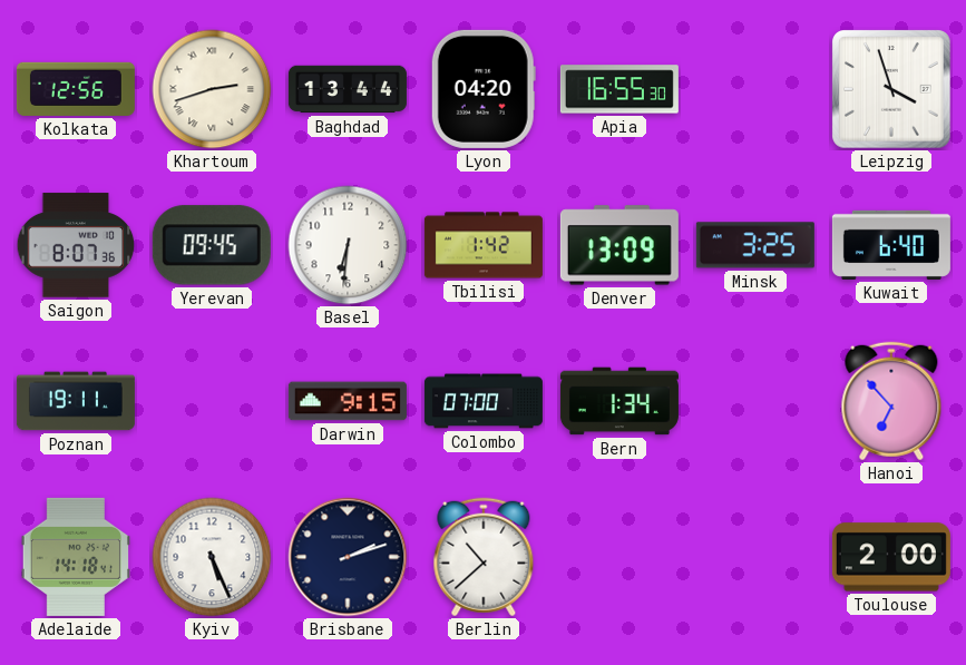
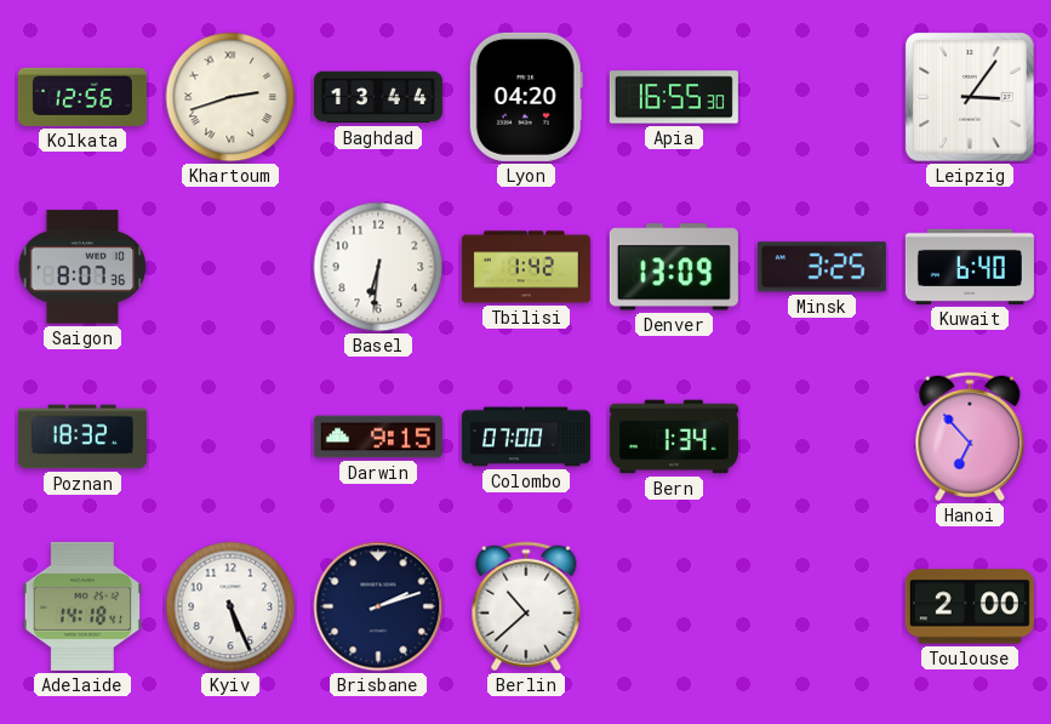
Leipzig: 3:57 -> 3:06
Yerevan: 09:45 -> none
Poznan: 19:11 -> 18:32
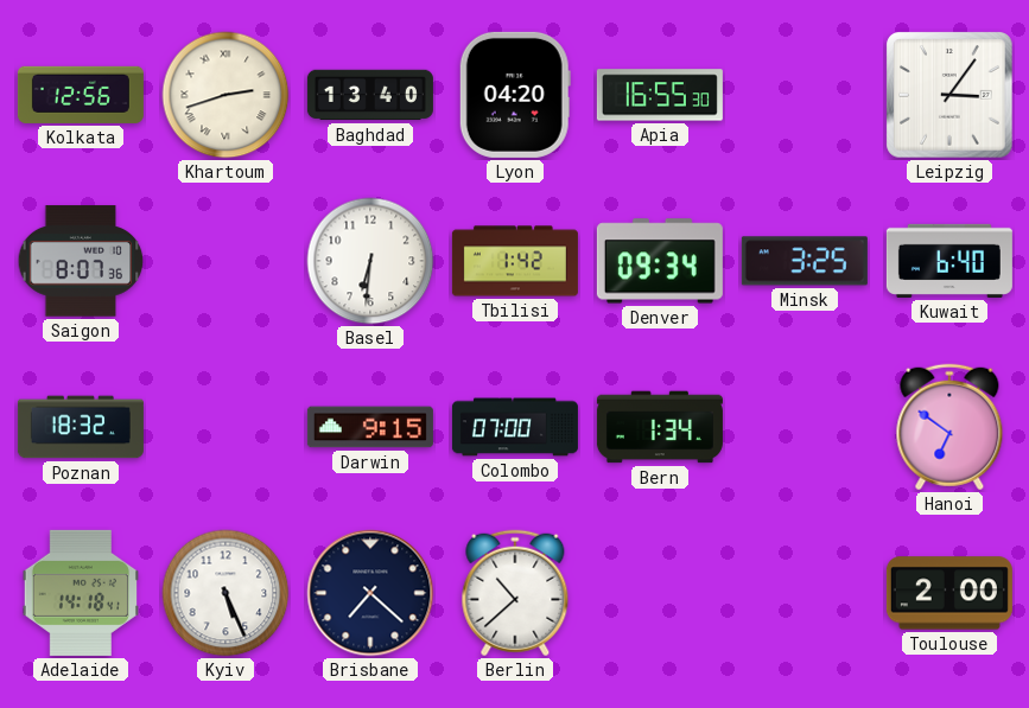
Baghdad: 13:44 -> 13:40
Denver: 13:09 -> 09:34
Hanoi: 6:53 -> 6:51
Brisbane: 2:12 -> 7:22
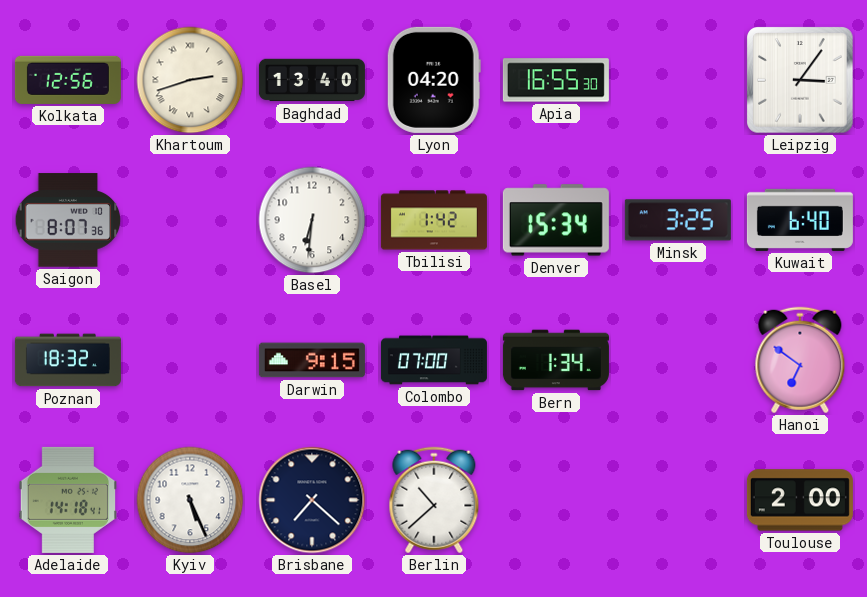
Denver: 09:34 -> 15:34
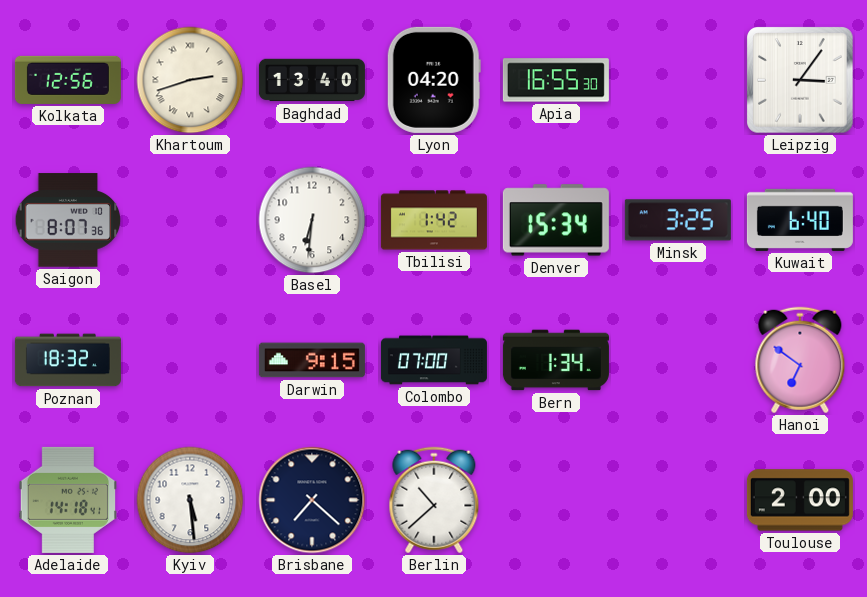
Kyiv: 5:26 -> 5:29
